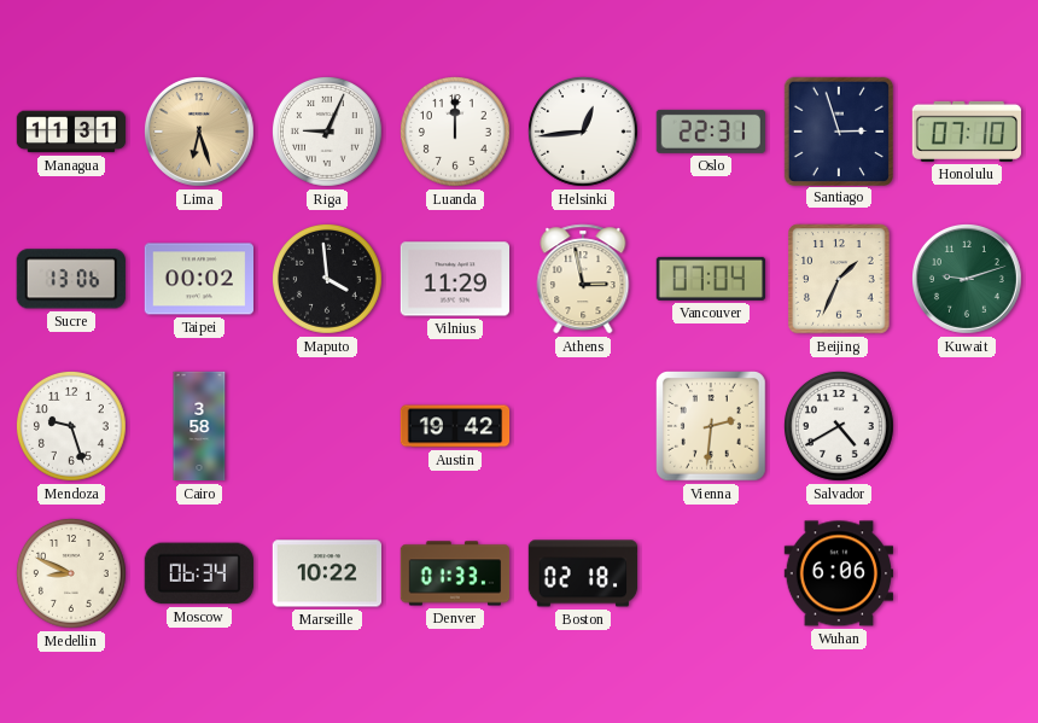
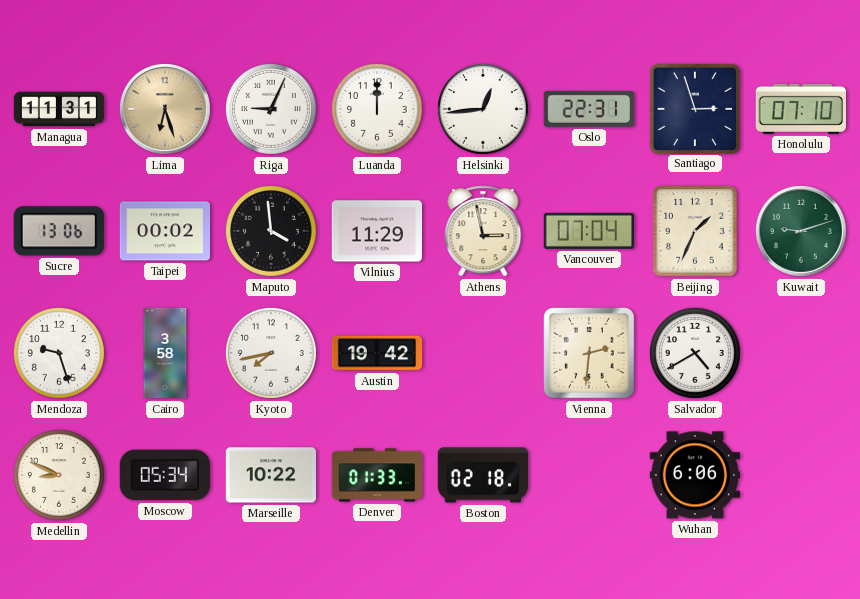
Kyoto: none -> 7:43
Moscow: 06:34 -> 05:34
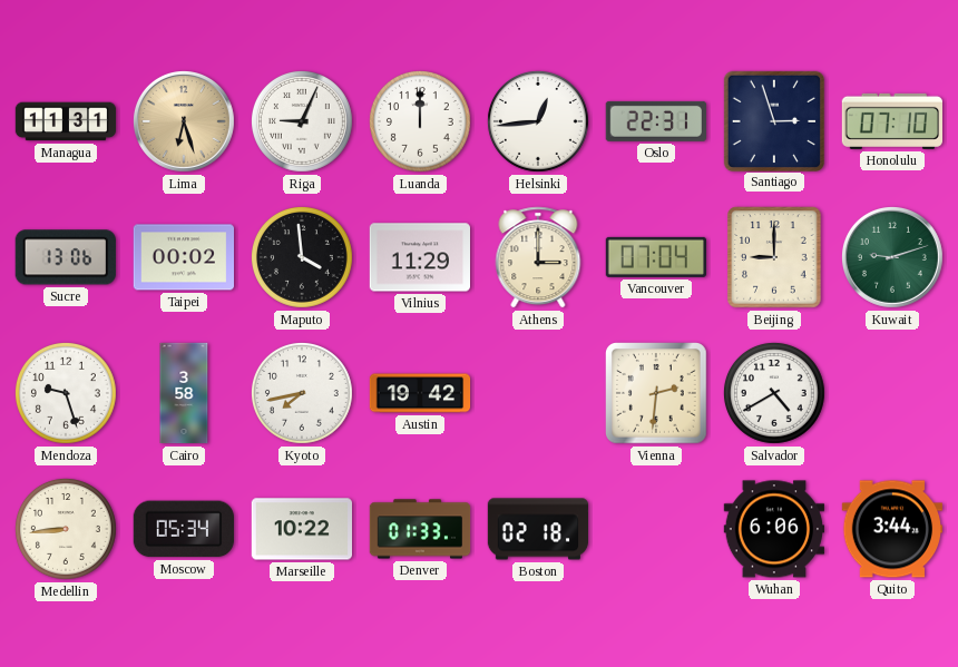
Athens: 2:58 -> 3:00
Beijing: 1:34 -> 9:00
Medellin: 8:49 -> 8:44
Quito: none -> 3:44
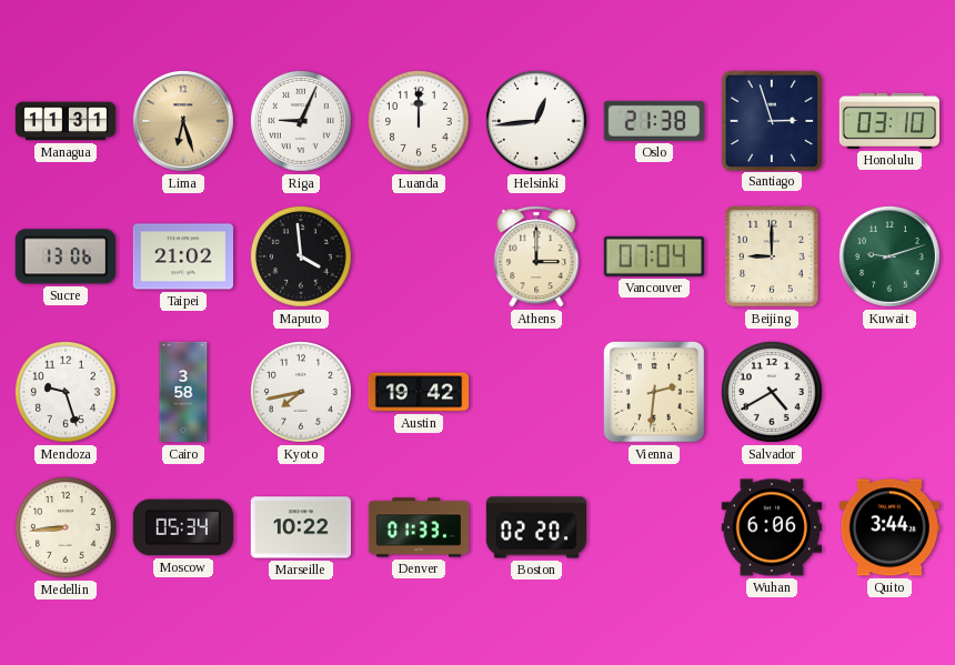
Oslo: 22:31 -> 21:38
Honolulu: 07:10 -> 03:10
Taipei: 00:02 -> 21:02
Vilnius: 11:29 -> none
Boston: 02:18 -> 02:20
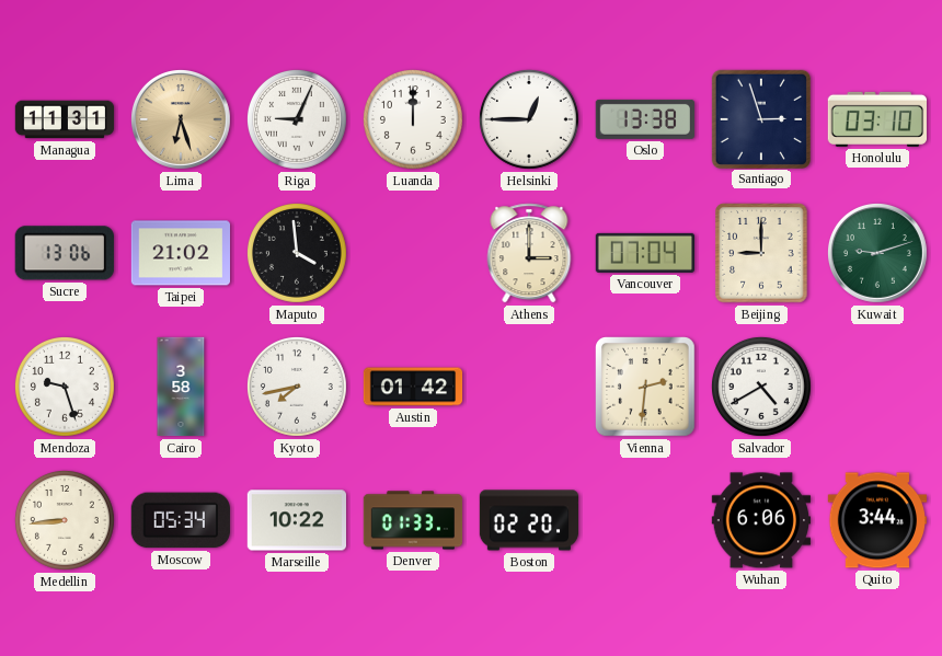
Helsinki: 12:44 -> 12:45
Oslo: 21:38 -> 13:38
Austin: 19:42 -> 01:42
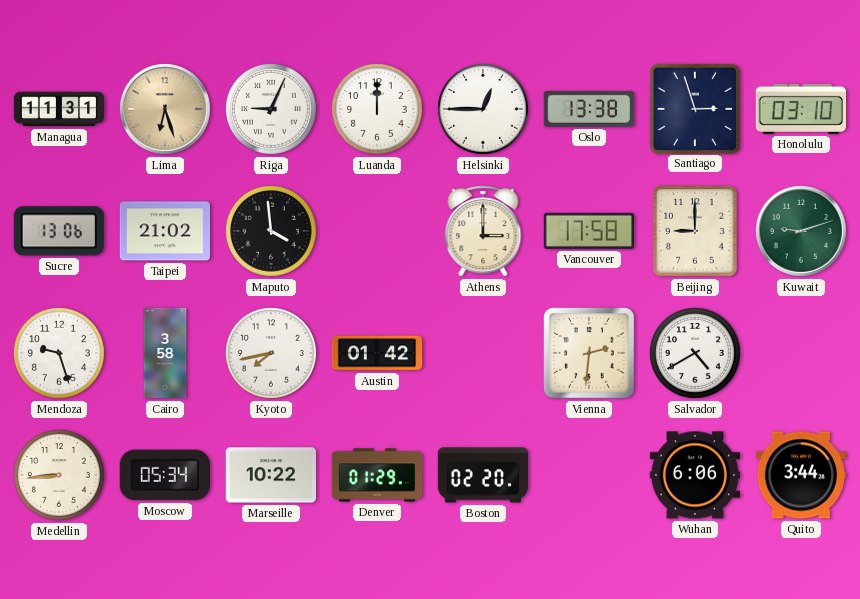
Vancouver: 07:04 -> 17:58
Denver: 01:33 -> 01:29
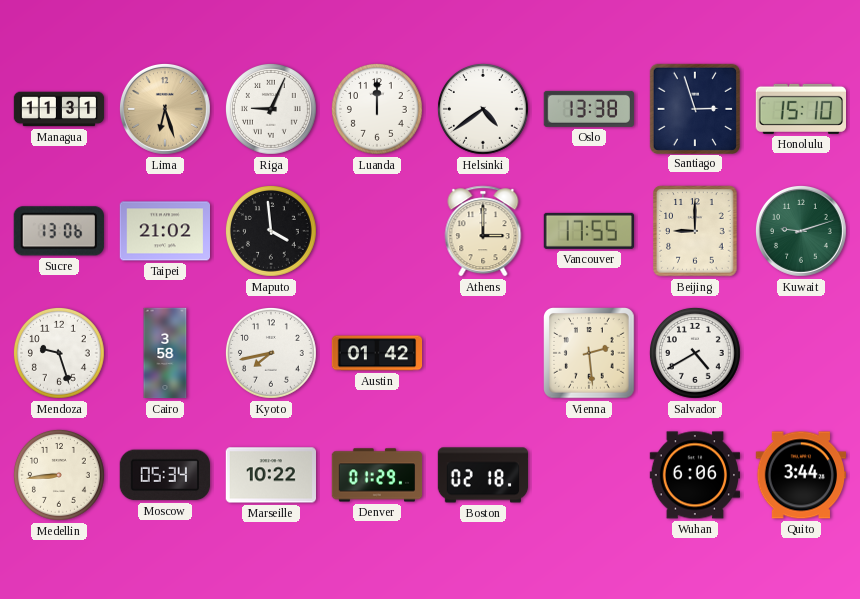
Helsinki: 12:45 -> 4:39
Honolulu: 03:10 -> 15:10
Vancouver: 17:58 -> 17:55
Vienna: 2:31 -> 2:29
Boston: 02:20 -> 02:18
